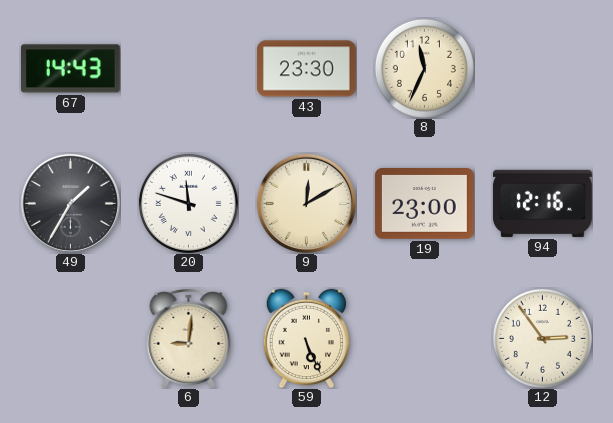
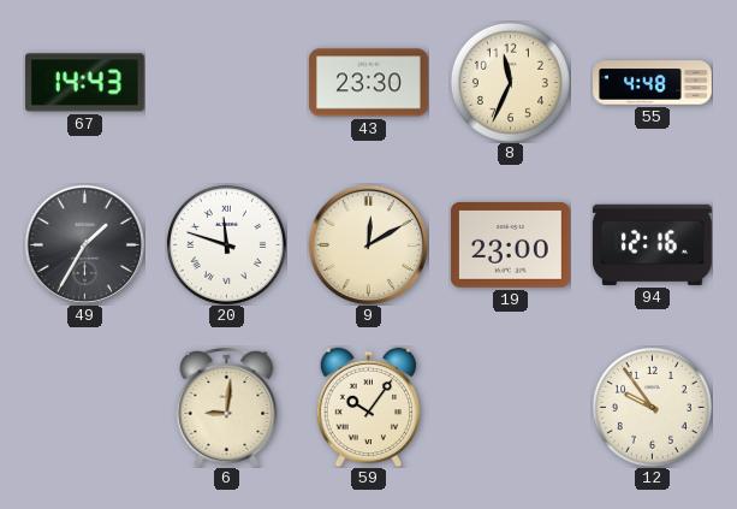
55: none -> 4:48
59: 5:26 -> 10:06
12: 2:54 -> 9:54
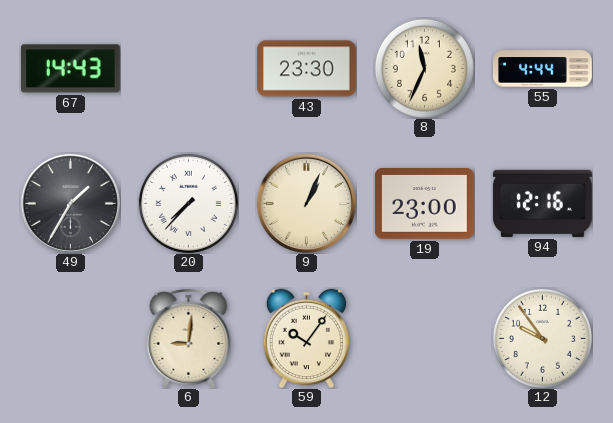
55: 4:48 -> 4:44
20: 11:48 -> 7:37
9: 12:10 -> 1:04
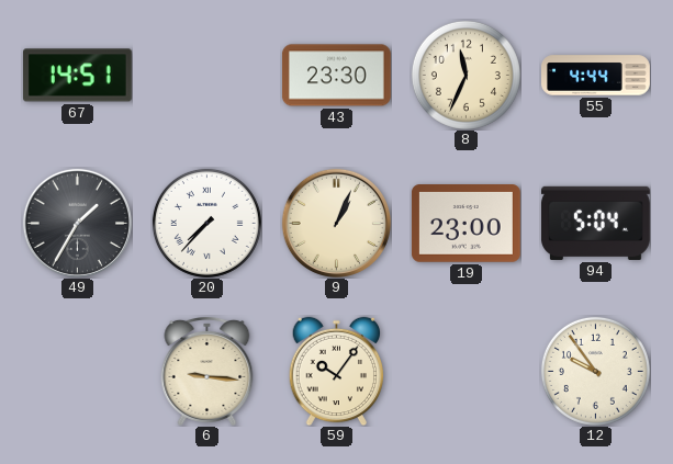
67: 14:43 -> 14:51
94: 12:16 -> 5:04
6: 9:01 -> 9:16
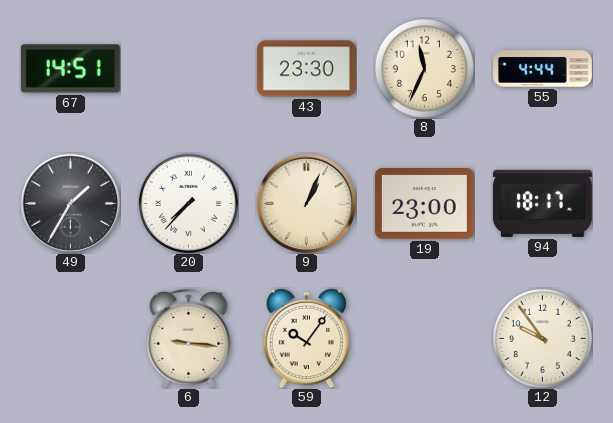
94: 5:04 -> 18:17
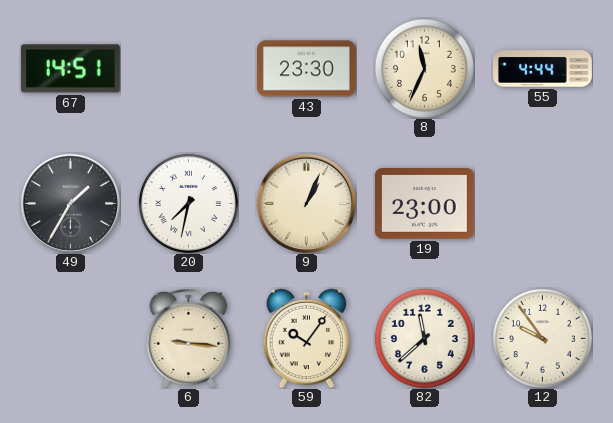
20: 7:37 -> 7:32
94: 18:17 -> none
82: none -> 11:38
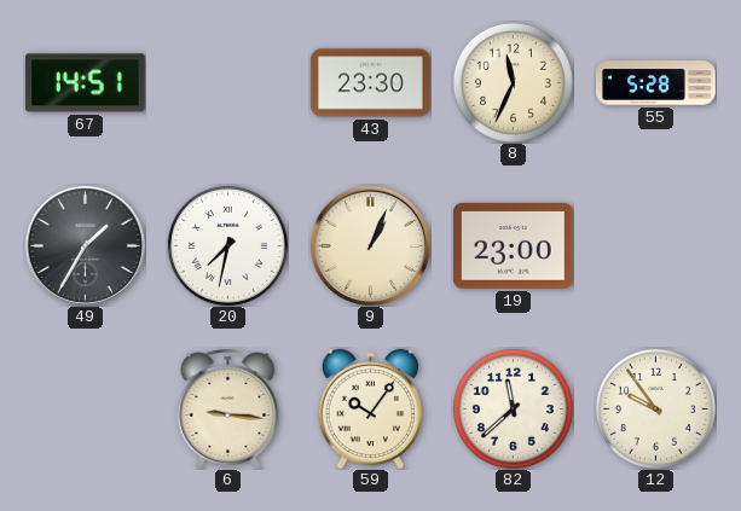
55: 4:44 -> 5:28
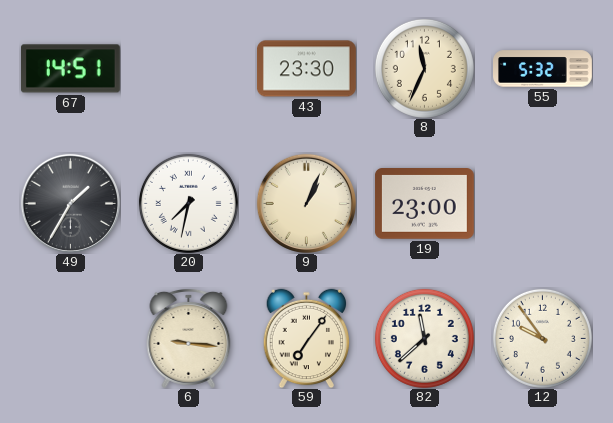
55: 5:28 -> 5:32
59: 10:06 -> 7:06
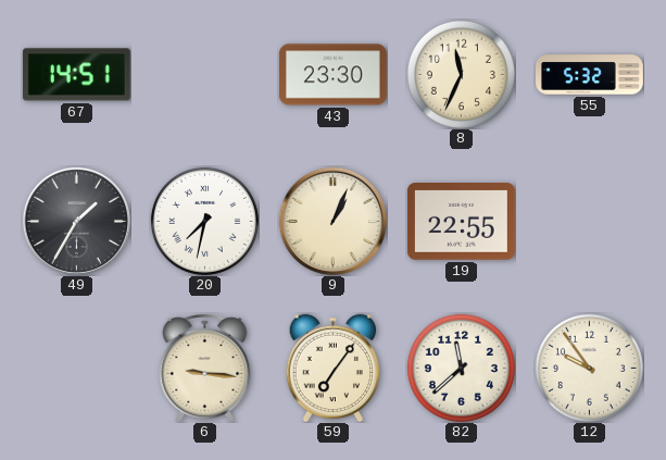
19: 23:00 -> 22:55
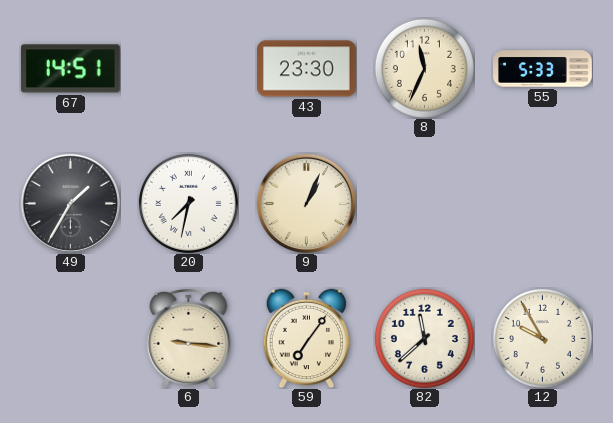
55: 5:32 -> 5:33
19: 22:55 -> none
12: 9:54 -> 9:55
